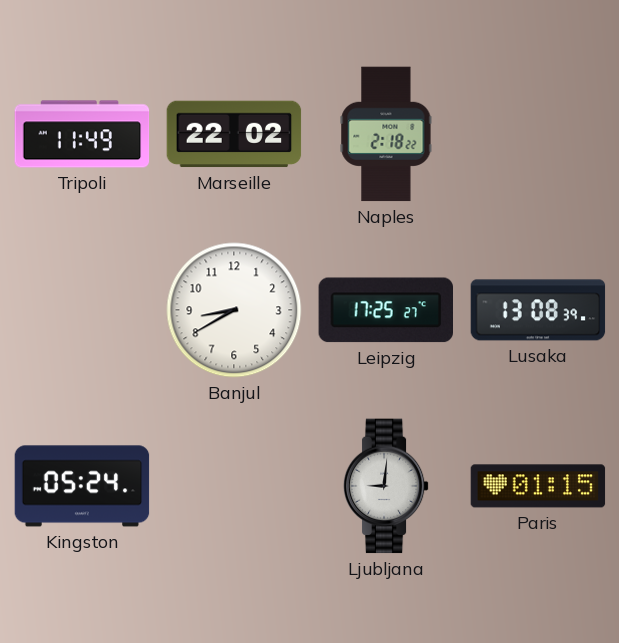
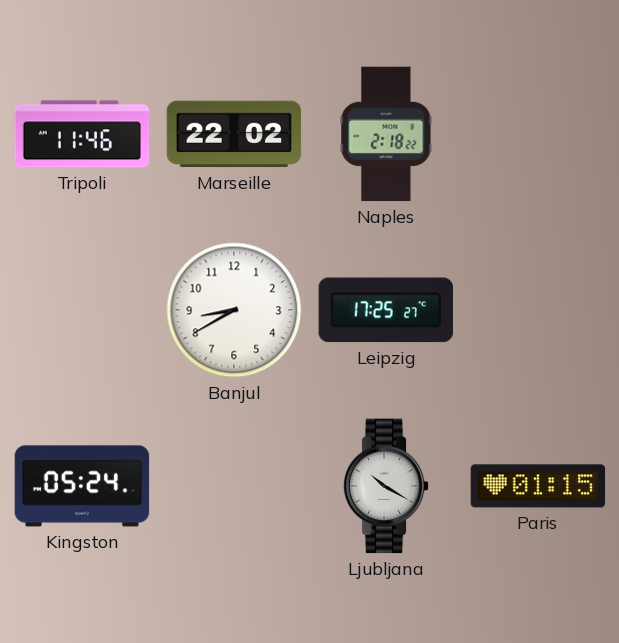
Tripoli: 11:49 -> 11:46
Lusaka: 13:08 -> none
Ljubljana: 9:01 -> 10:20
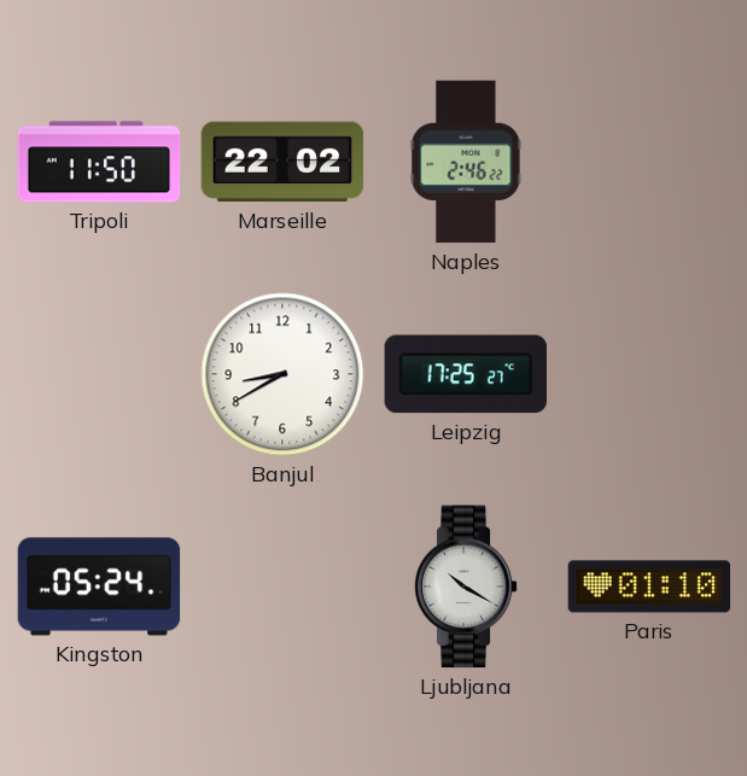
Tripoli: 11:46 -> 11:50
Naples: 2:18 -> 2:46
Paris: 01:15 -> 01:10
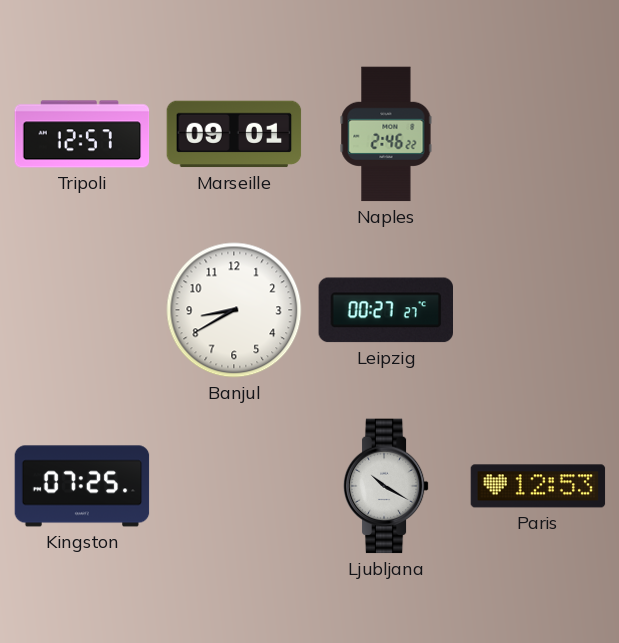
Tripoli: 11:50 -> 12:57
Marseille: 22:02 -> 09:01
Leipzig: 17:25 -> 00:27
Kingston: 05:24 -> 07:25
Paris: 01:10 -> 12:53
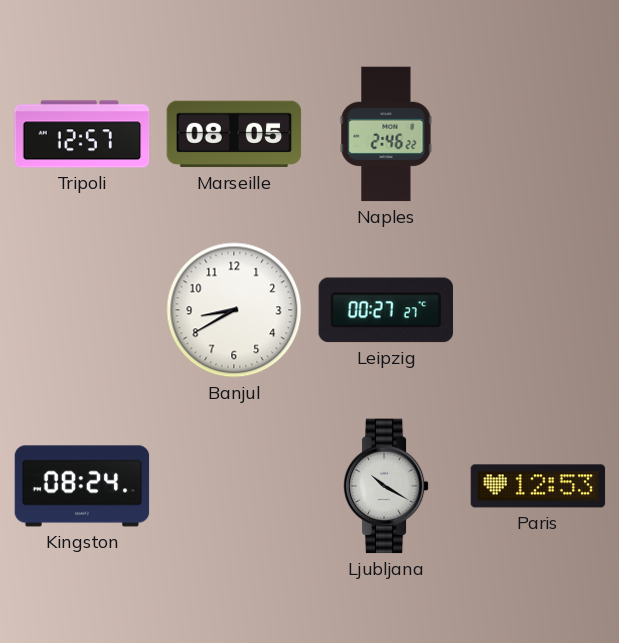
Marseille: 09:01 -> 08:05
Kingston: 07:25 -> 08:24
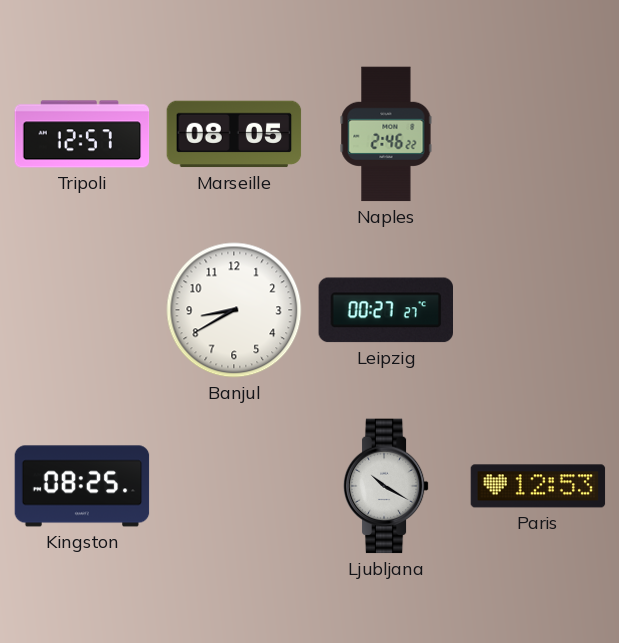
Kingston: 08:24 -> 08:25
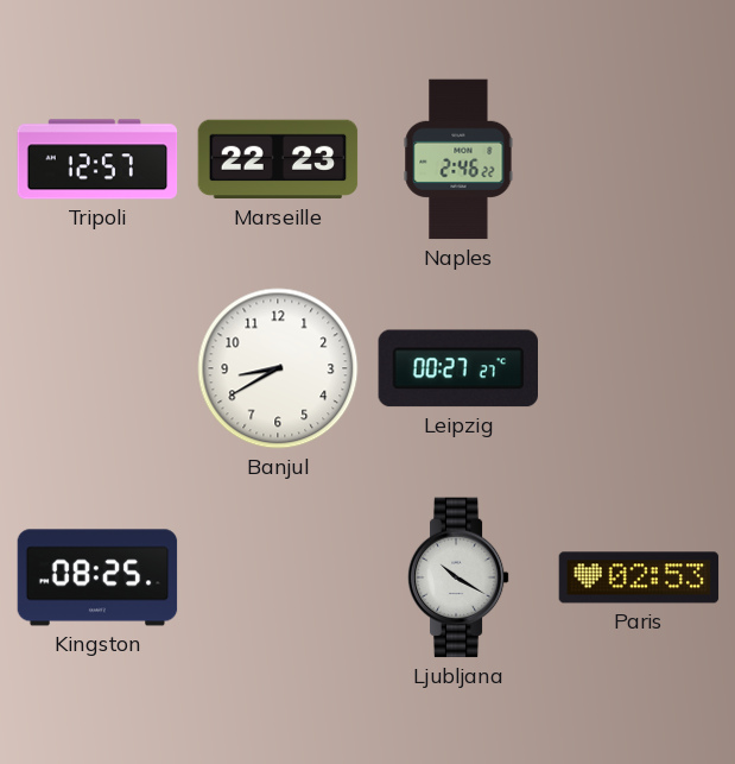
Marseille: 08:05 -> 22:23
Paris: 12:53 -> 02:53
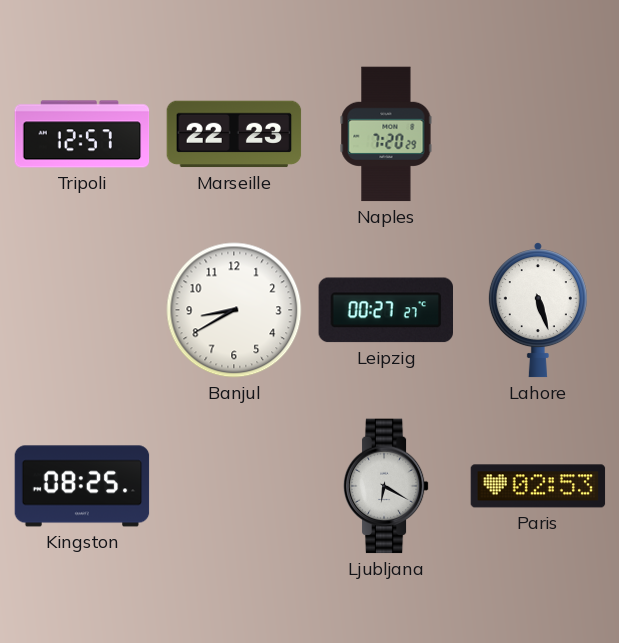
Naples: 2:46 -> 7:20
Lahore: none -> 5:27
Ljubljana: 10:20 -> 6:20
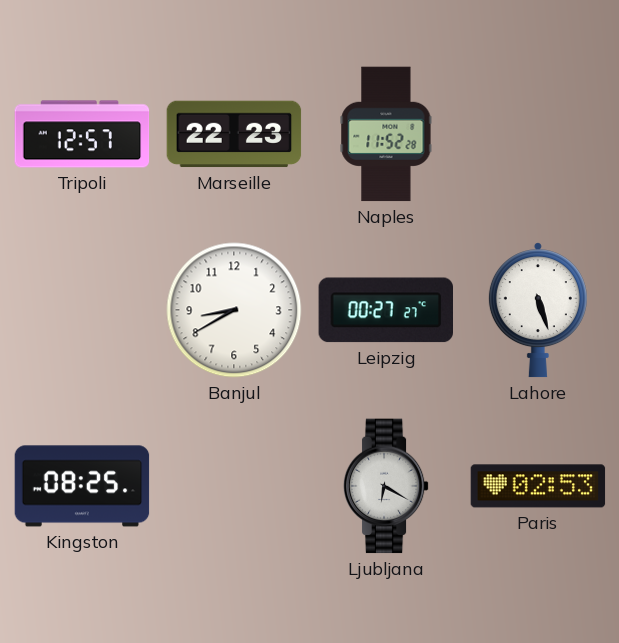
Naples: 7:20 -> 11:52
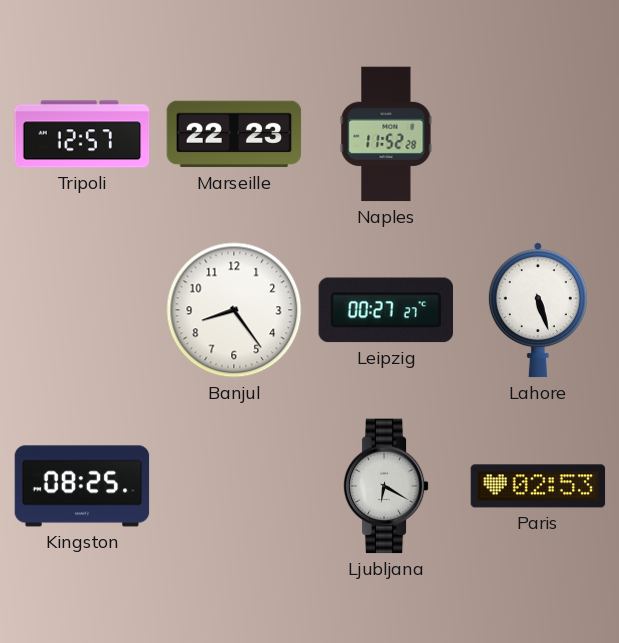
Banjul: 8:40 -> 8:24
